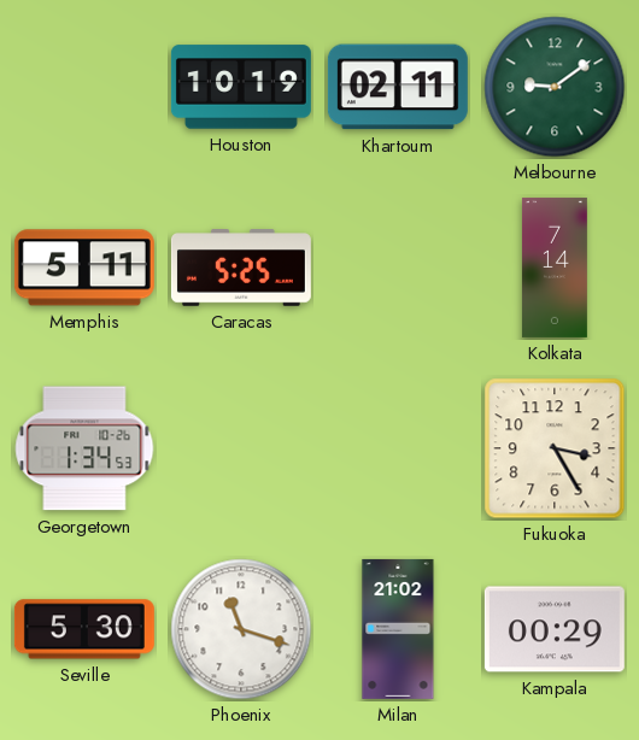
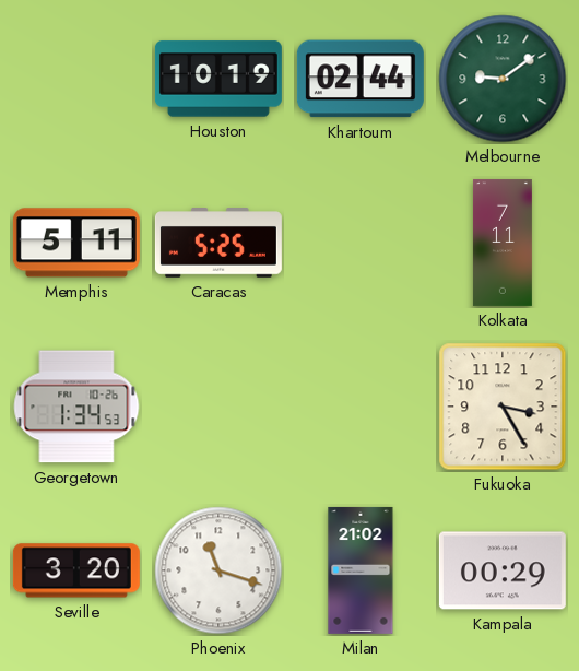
Khartoum: 02:11 -> 02:44
Kolkata: 7:14 -> 7:11
Seville: 5:30 -> 3:20
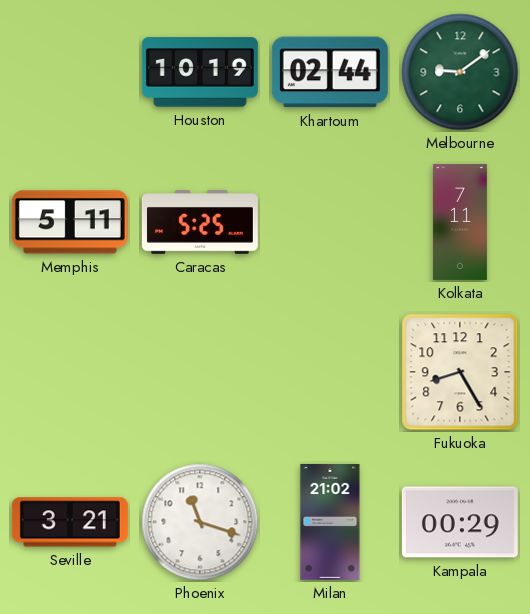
Georgetown: 1:34 -> none
Fukuoka: 3:25 -> 8:25
Seville: 3:20 -> 3:21
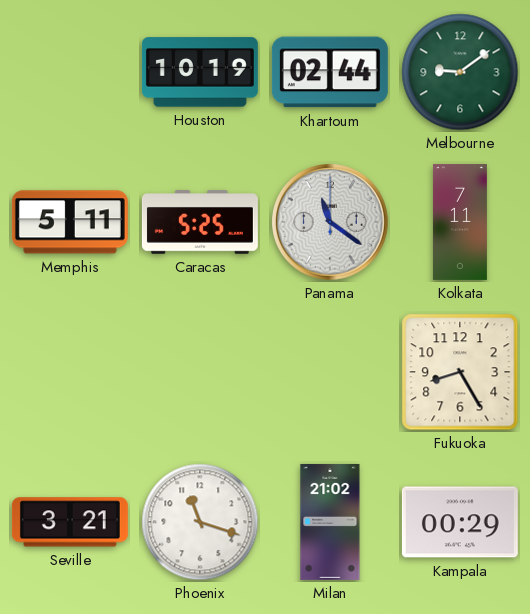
Panama: none -> 11:21
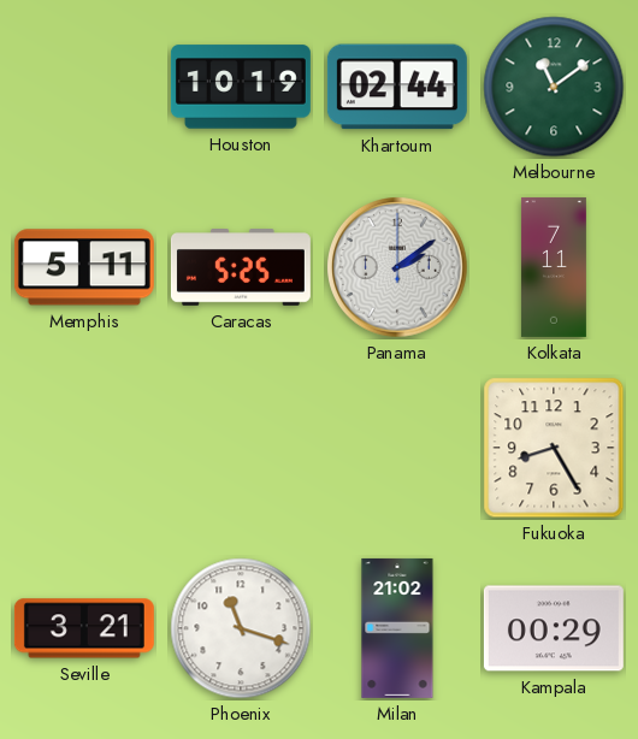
Melbourne: 9:09 -> 11:09
Panama: 11:21 -> 2:09
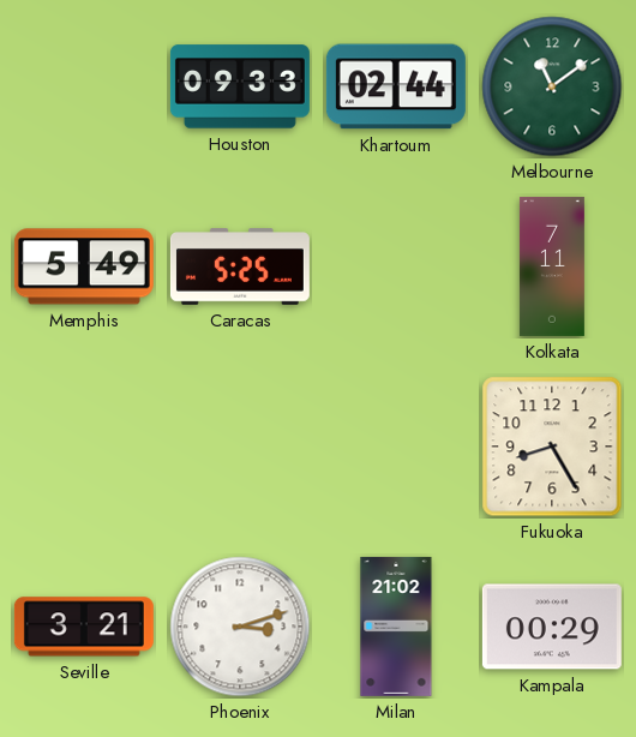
Houston: 10:19 -> 09:33
Memphis: 5:11 -> 5:49
Panama: 2:09 -> none
Phoenix: 11:18 -> 3:12
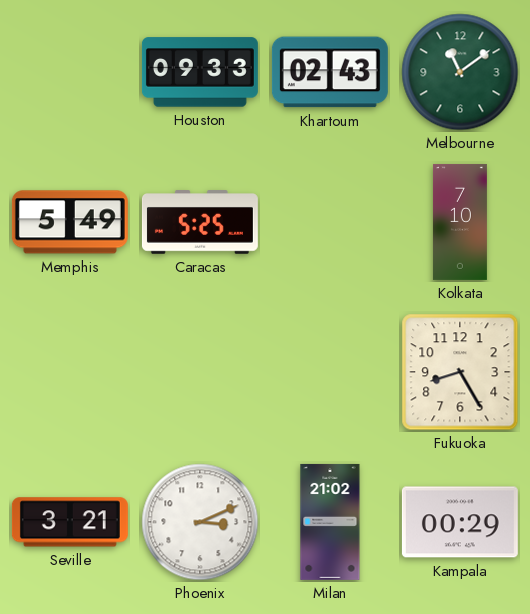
Khartoum: 02:44 -> 02:43
Kolkata: 7:11 -> 7:10
Phoenix: 3:12 -> 3:11
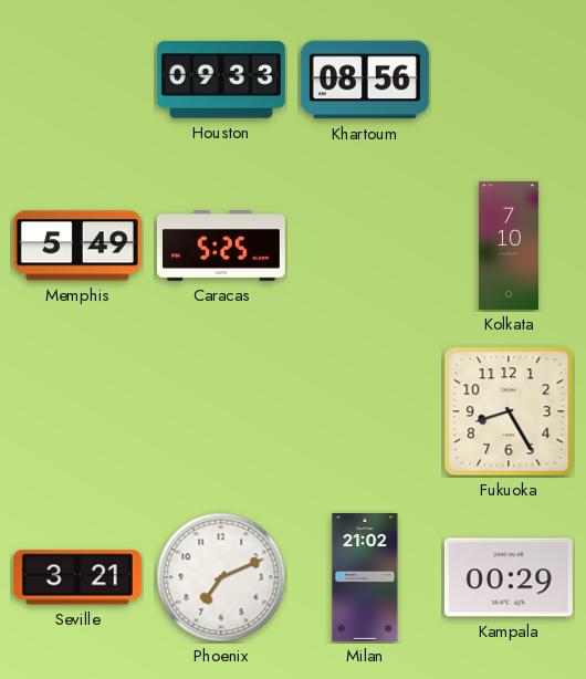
Khartoum: 02:43 -> 08:56
Melbourne: 11:09 -> none
Phoenix: 3:11 -> 7:11
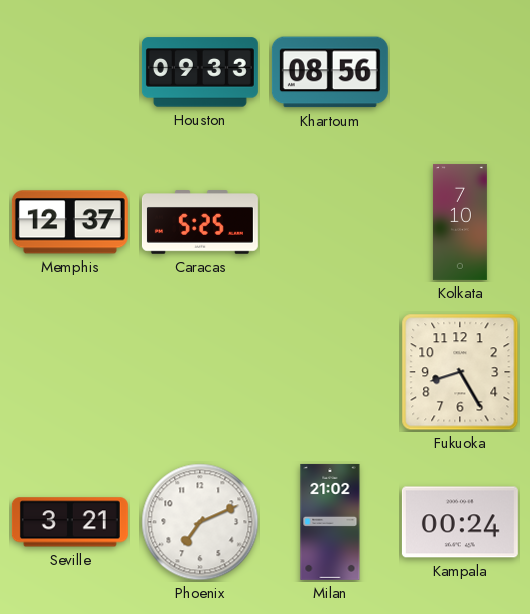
Memphis: 5:49 -> 12:37
Kampala: 00:29 -> 00:24
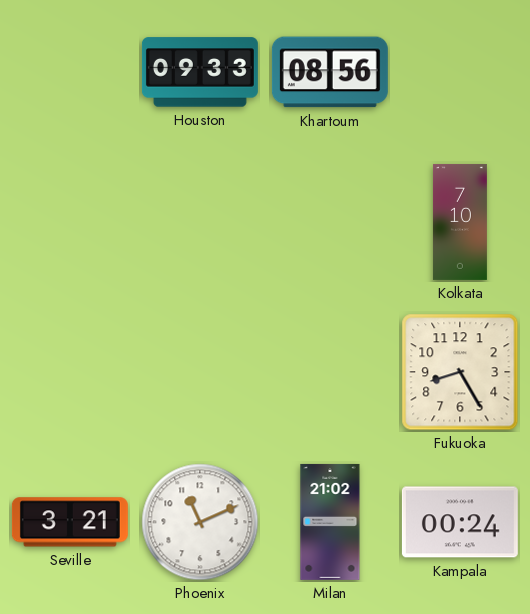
Memphis: 12:37 -> none
Caracas: 5:25 -> none
Phoenix: 7:11 -> 11:11
